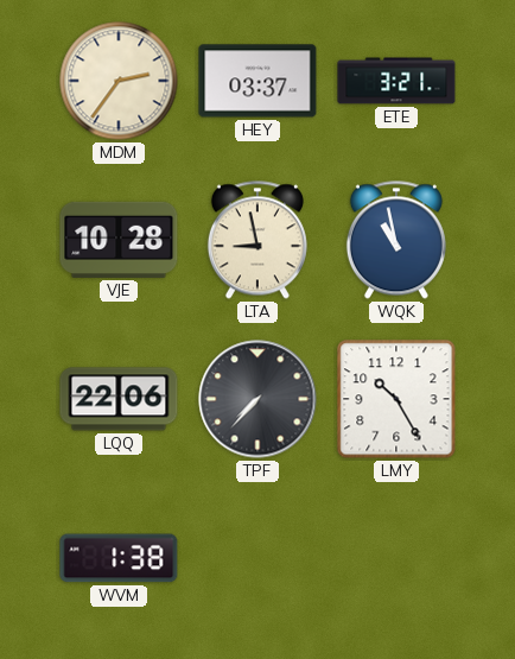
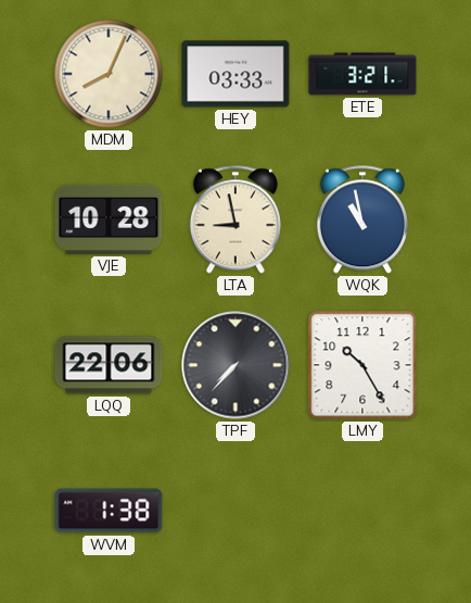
MDM: 2:36 -> 8:04
HEY: 03:37 -> 03:33
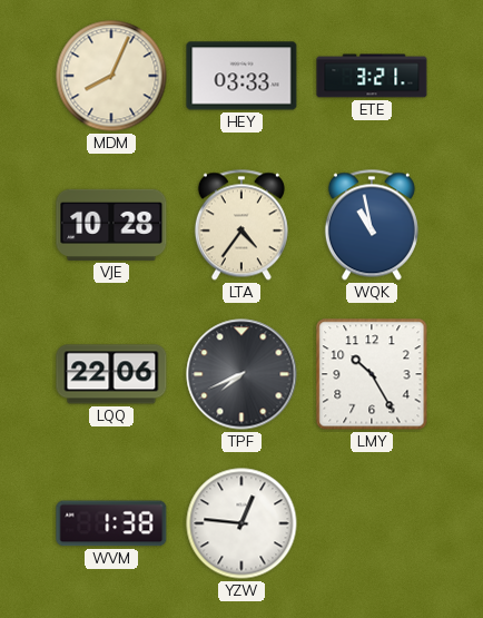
LTA: 8:58 -> 4:36
TPF: 7:37 -> 7:41
YZW: none -> 12:46
